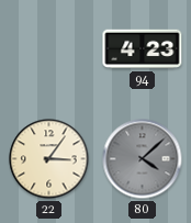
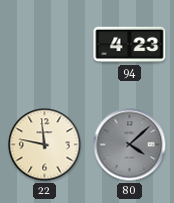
22: 3:06 -> 11:47
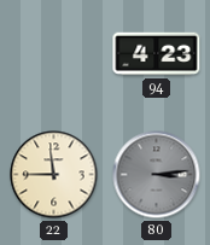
22: 11:47 -> 11:45
80: 4:08 -> 3:14
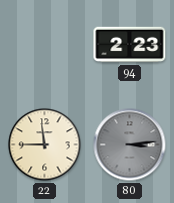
94: 4:23 -> 2:23
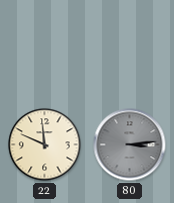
94: 2:23 -> none
22: 11:45 -> 11:49
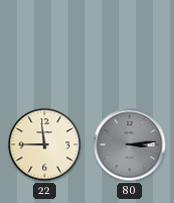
22: 11:49 -> 11:45
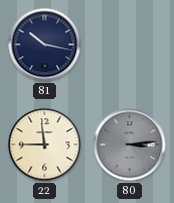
81: none -> 10:17
